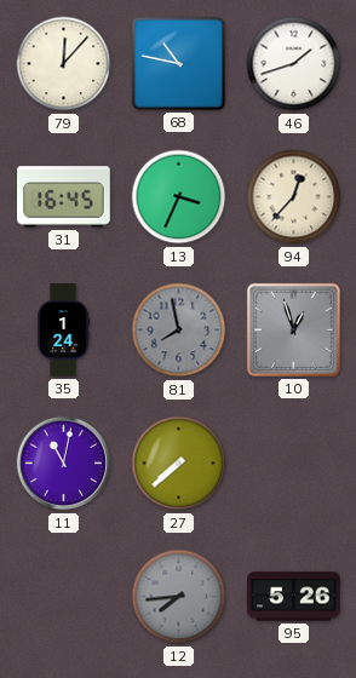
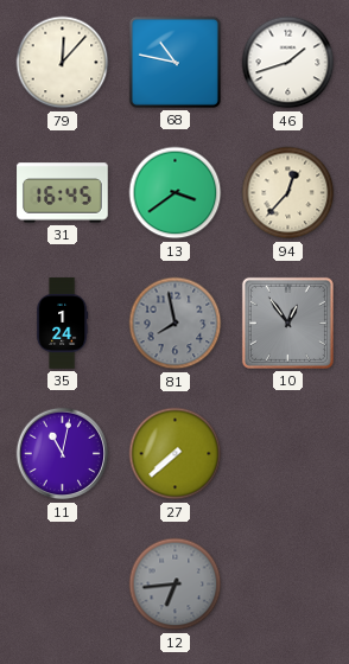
13: 3:34 -> 3:39
10: 12:57 -> 12:54
12: 7:44 -> 6:44
95: 5:26 -> none
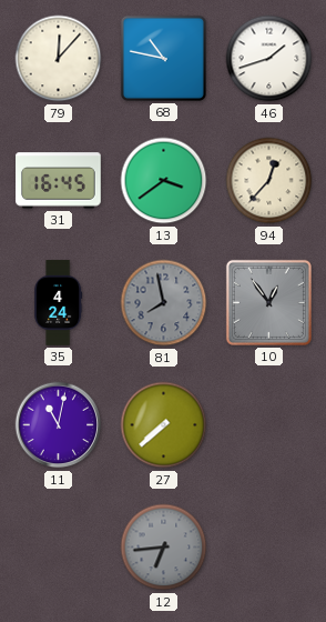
35: 1:24 -> 4:24
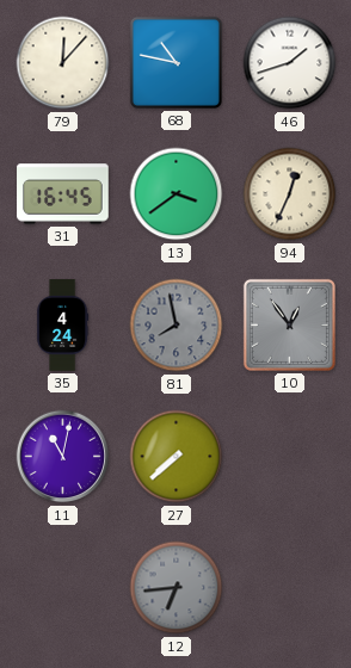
94: 12:37 -> 12:34
